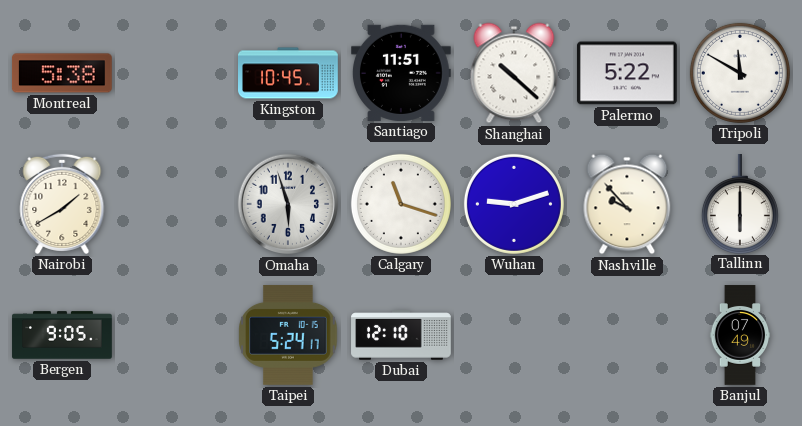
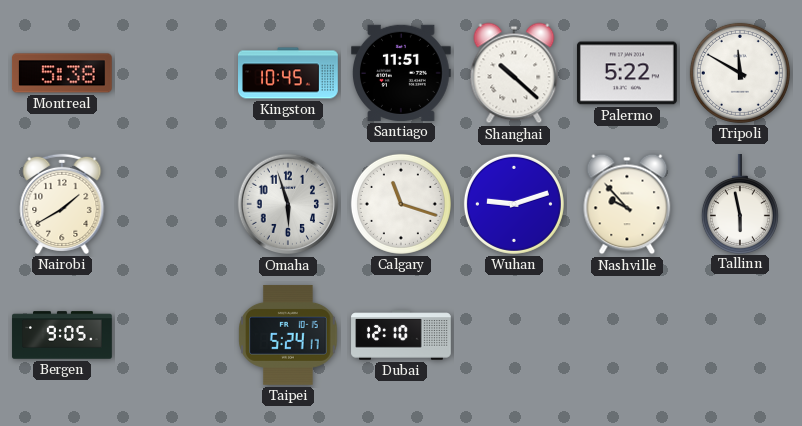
Tallinn: 6:00 -> 5:58
Banjul: 07:49 -> none
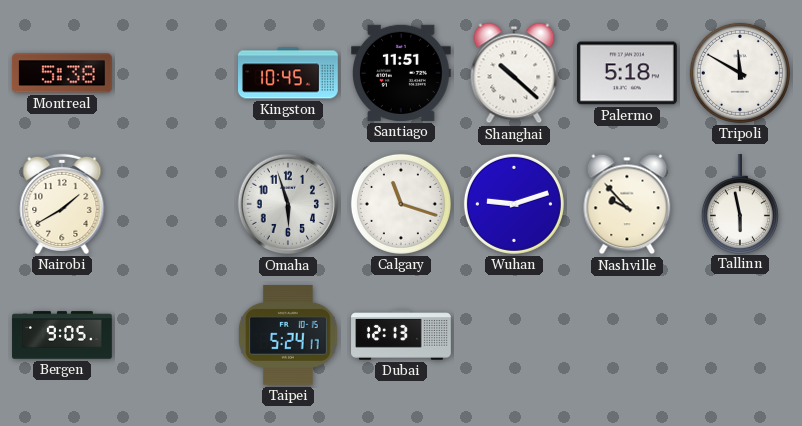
Palermo: 5:22 -> 5:18
Dubai: 12:10 -> 12:13
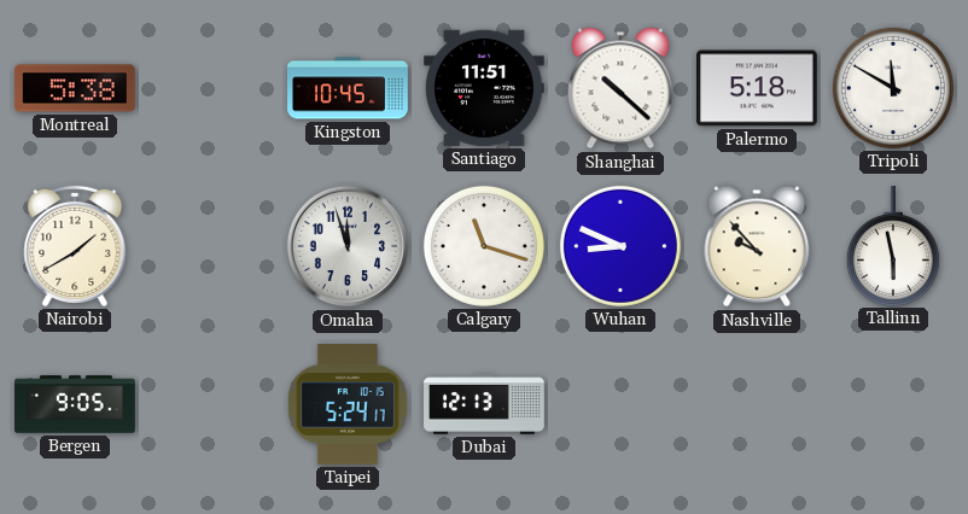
Omaha: 5:57 -> 11:57
Wuhan: 9:12 -> 8:49
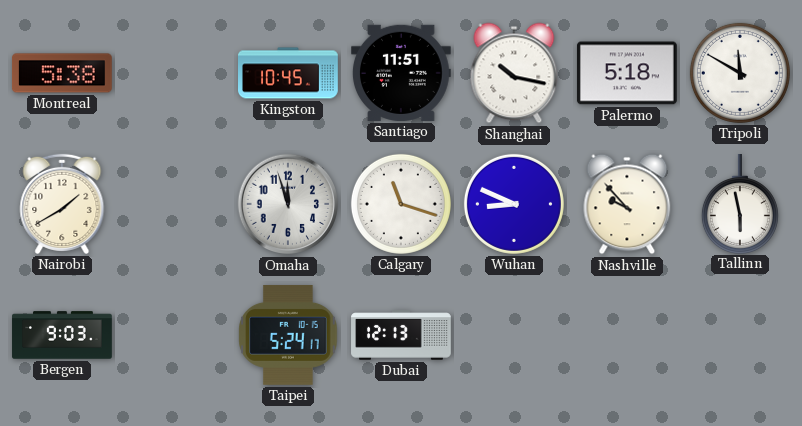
Shanghai: 10:22 -> 10:17
Bergen: 9:05 -> 9:03
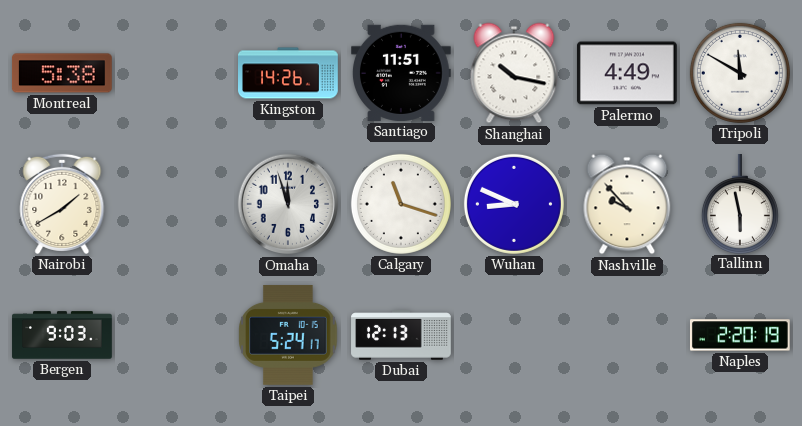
Kingston: 10:45 -> 14:26
Palermo: 5:18 -> 4:49
Naples: none -> 2:20
